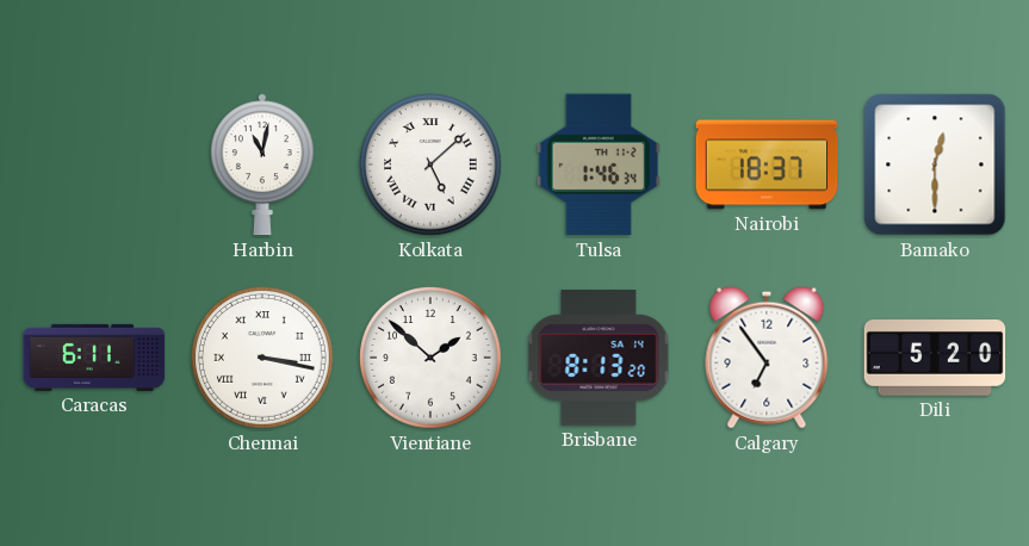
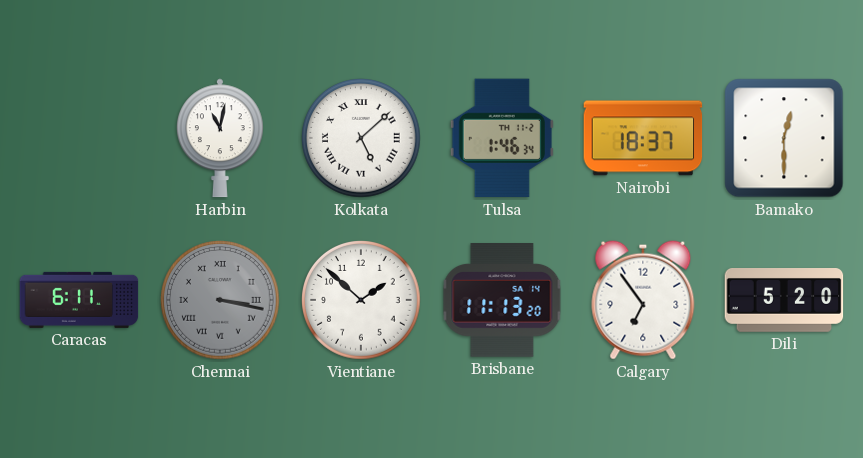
Chennai dial: white -> grey
Brisbane: 8:13 -> 11:13
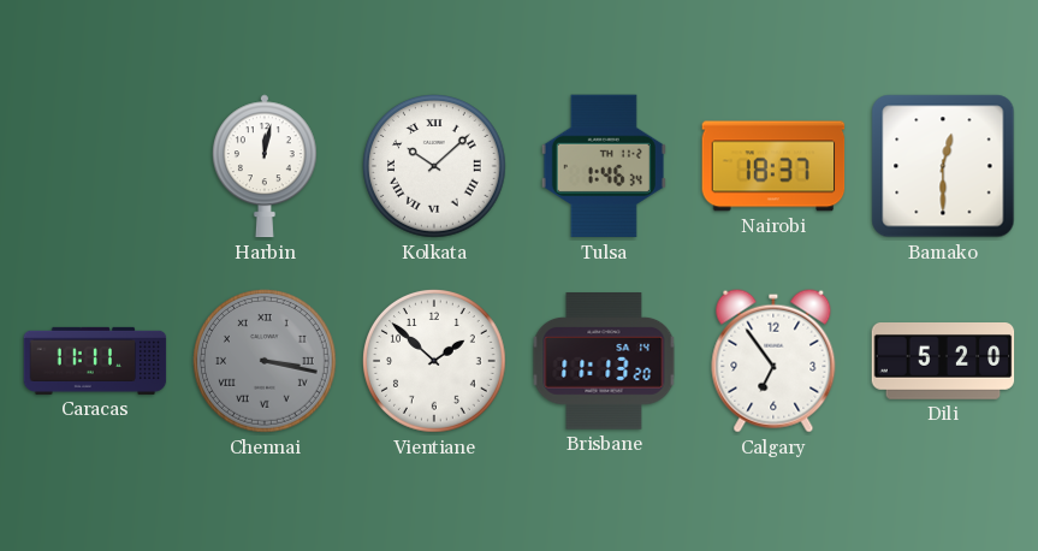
Harbin: 11:02 -> 12:02
Kolkata: 5:08 -> 10:08
Caracas: 6:11 -> 11:11
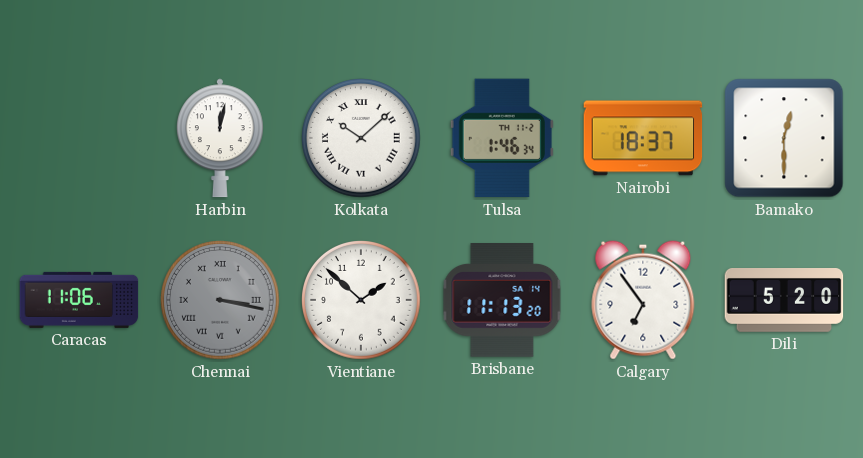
Caracas: 11:11 -> 11:06
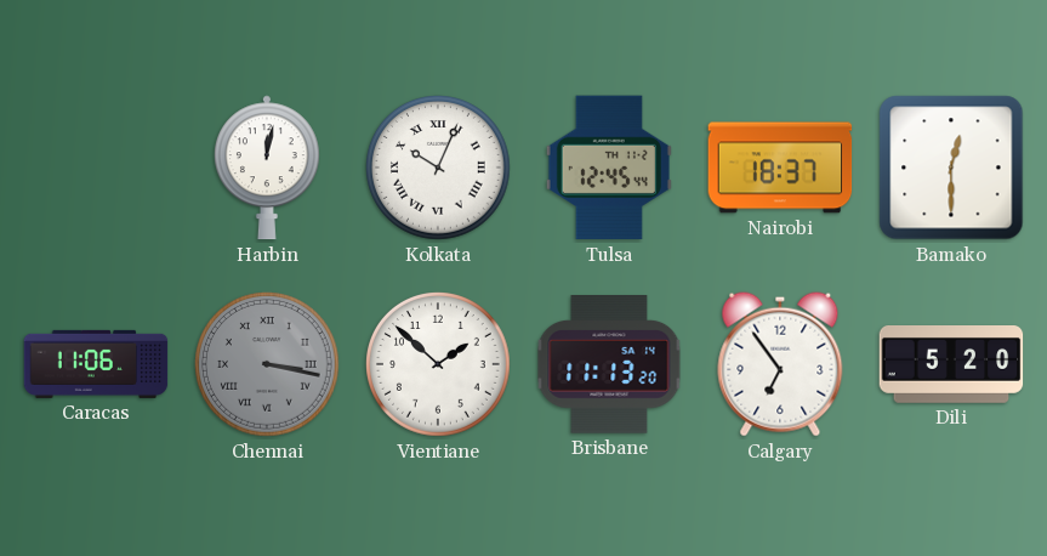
Kolkata: 10:08 -> 10:04
Tulsa: 1:46 -> 12:45
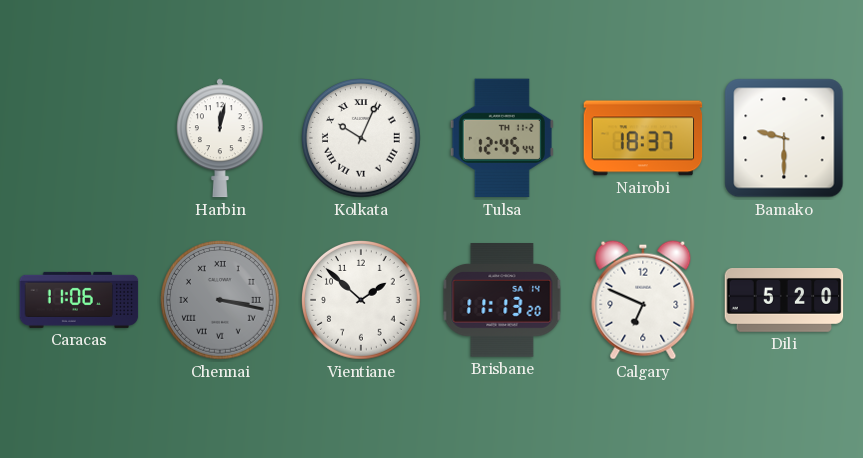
Bamako: 12:30 -> 9:30
Calgary: 6:54 -> 6:49
